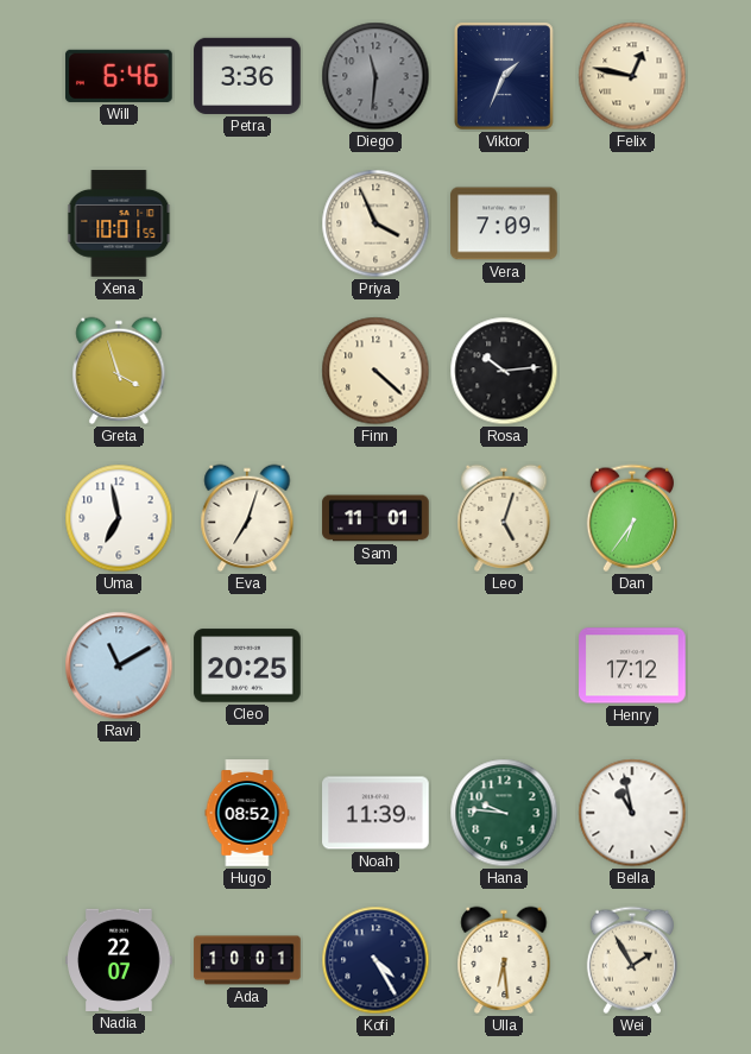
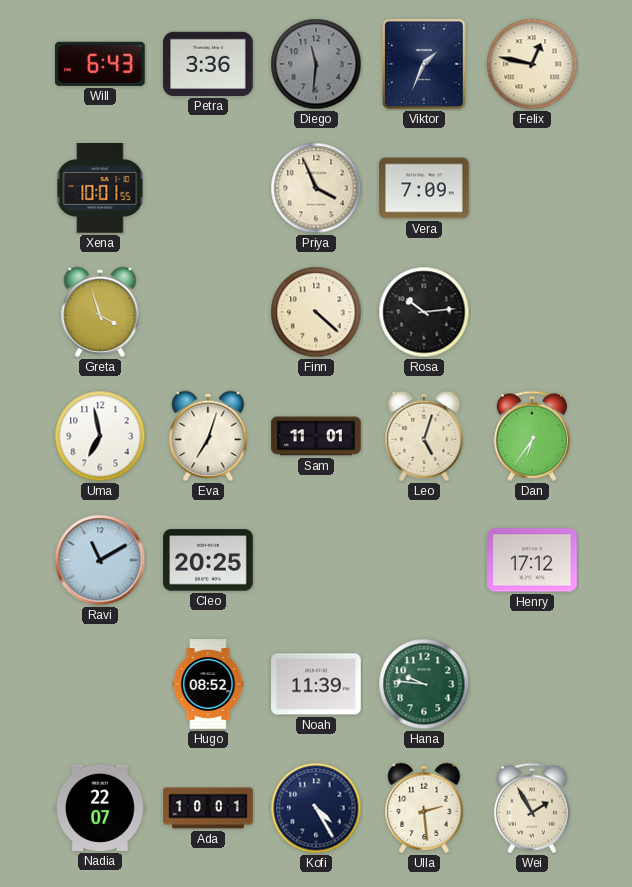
Will: 6:46 -> 6:43
Bella: 10:58 -> none
Ulla: 6:29 -> 2:29
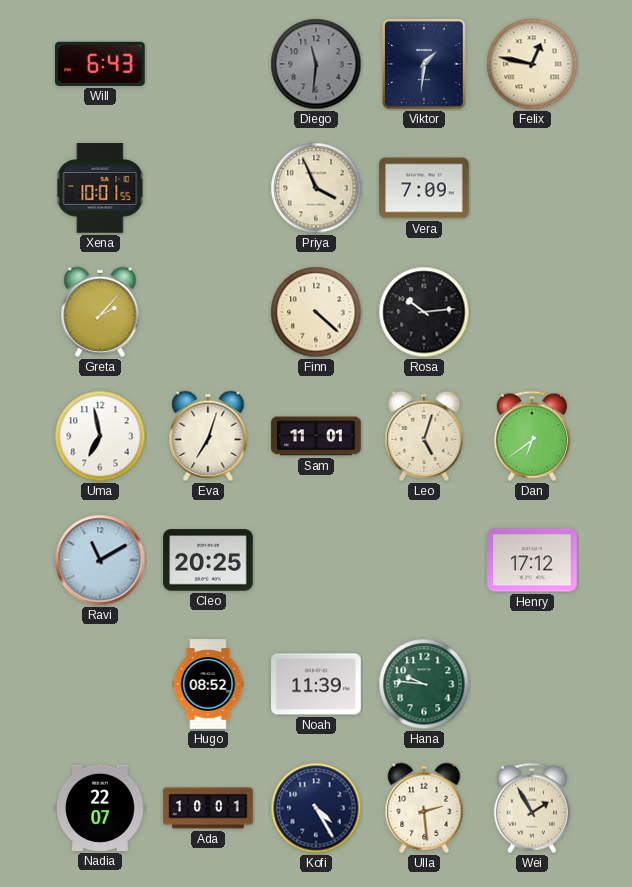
Petra: 3:36 -> none
Viktor: 1:34 -> 1:31
Greta: 3:57 -> 2:07
Dan: 6:36 -> 6:39
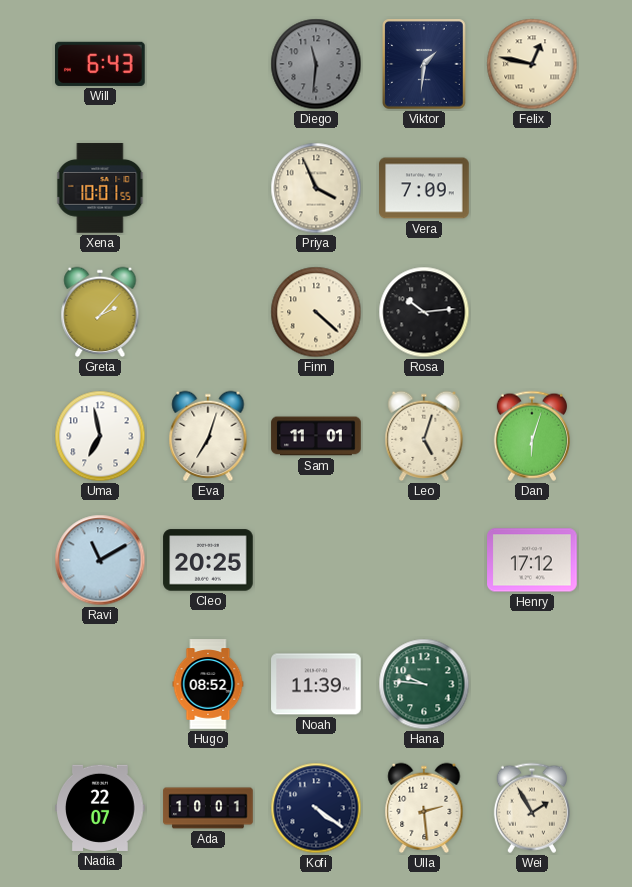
Dan: 6:39 -> 6:03
Kofi: 4:25 -> 4:21
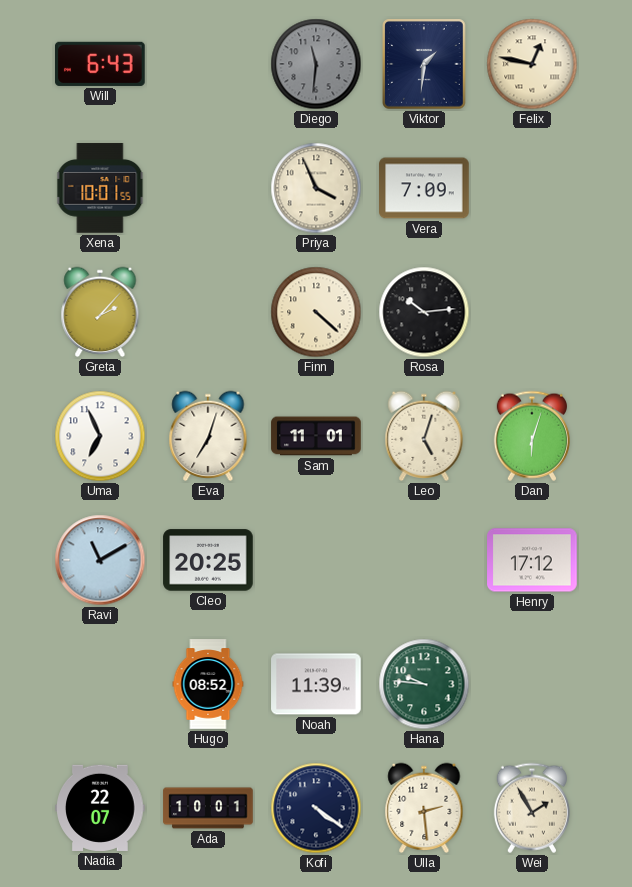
Uma: 6:58 -> 6:56
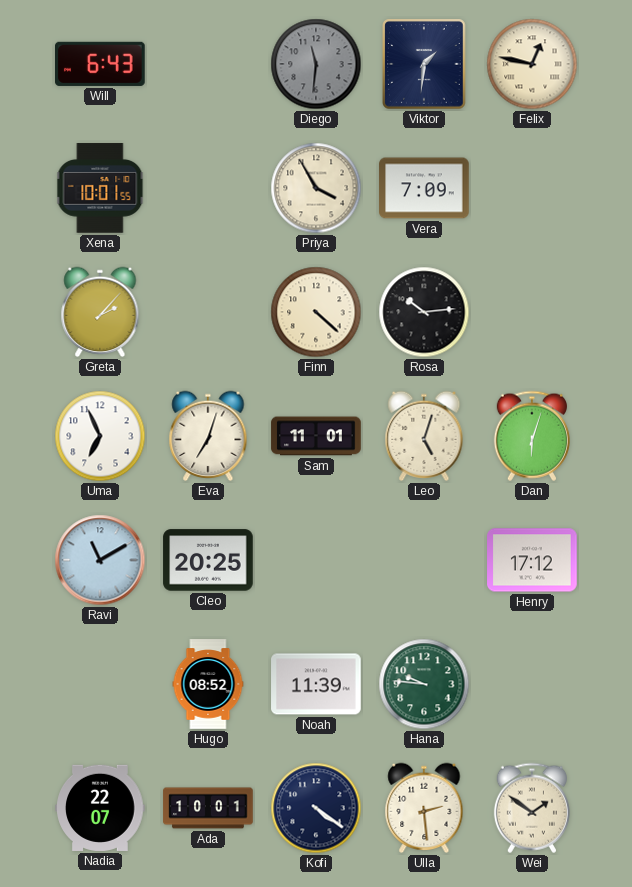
Priya: 3:56 -> 3:55
Wei: 1:55 -> 1:51
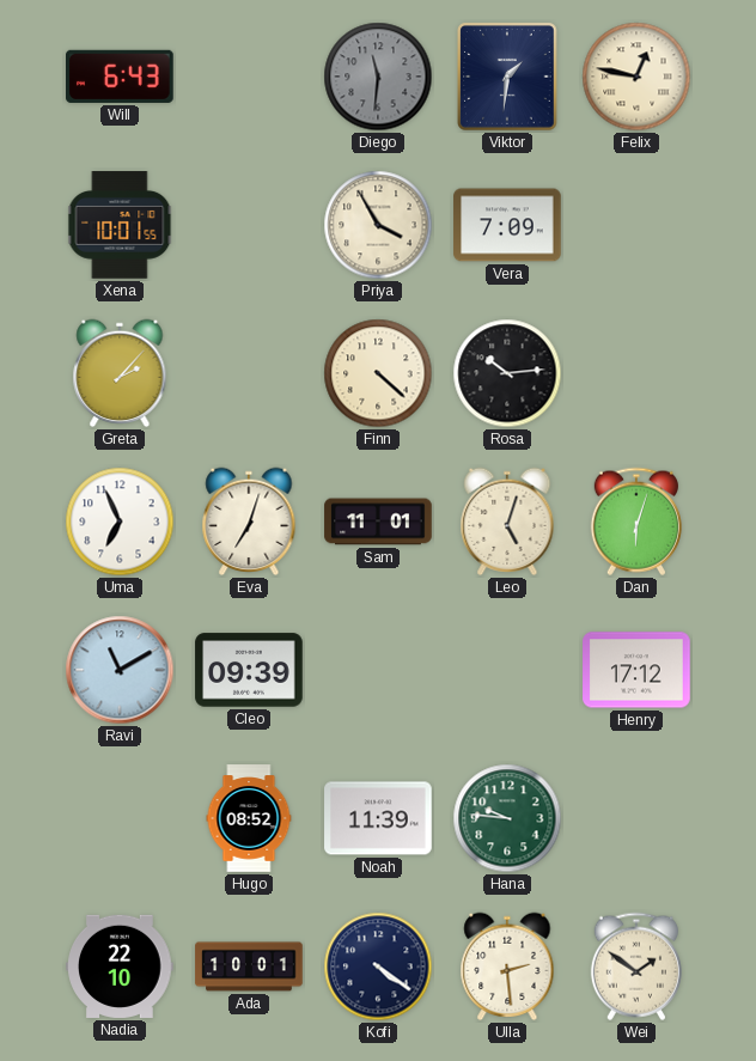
Cleo: 20:25 -> 09:39
Nadia: 22:07 -> 22:10
